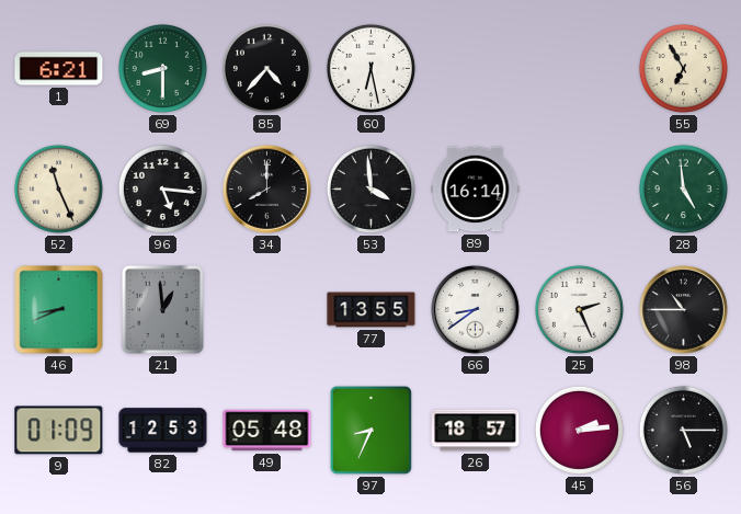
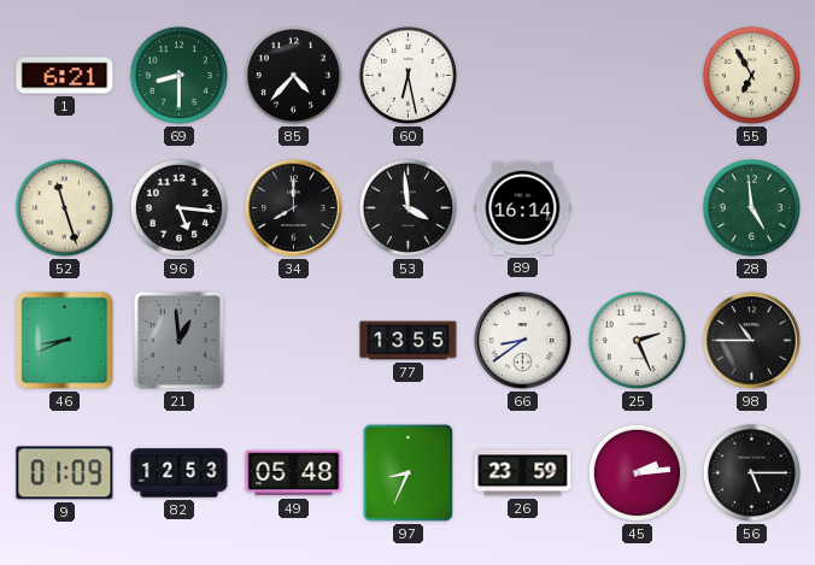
52: 11:26 -> 11:27
26: 18:57 -> 23:59
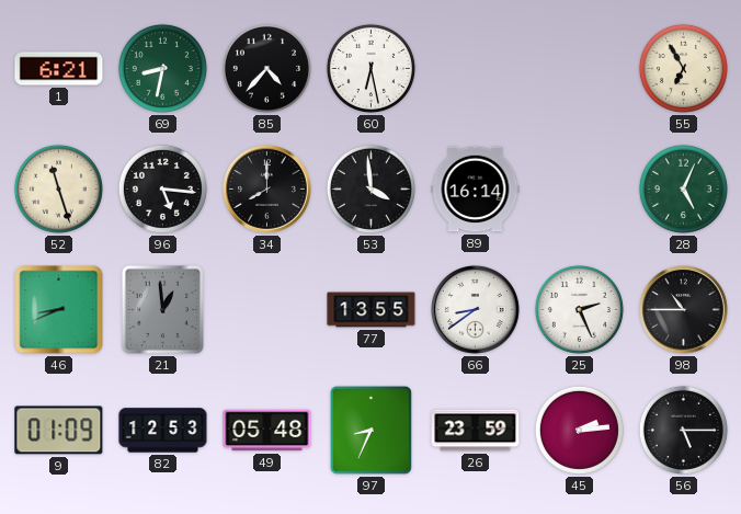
69: 8:30 -> 8:32
28: 4:59 -> 5:04
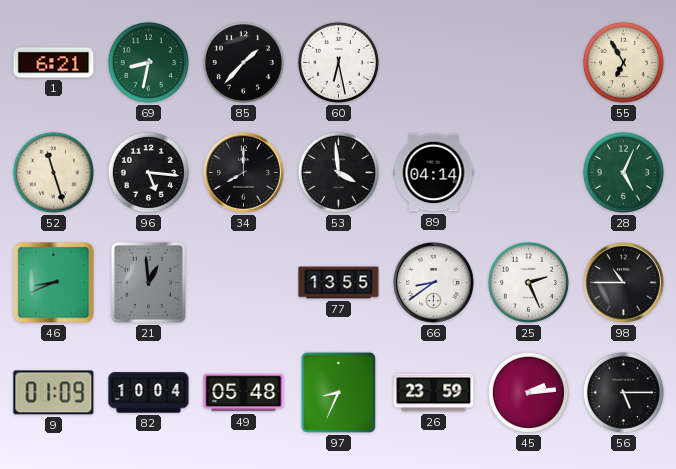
85: 4:37 -> 1:37
89: 16:14 -> 04:14
82: 12:53 -> 10:04
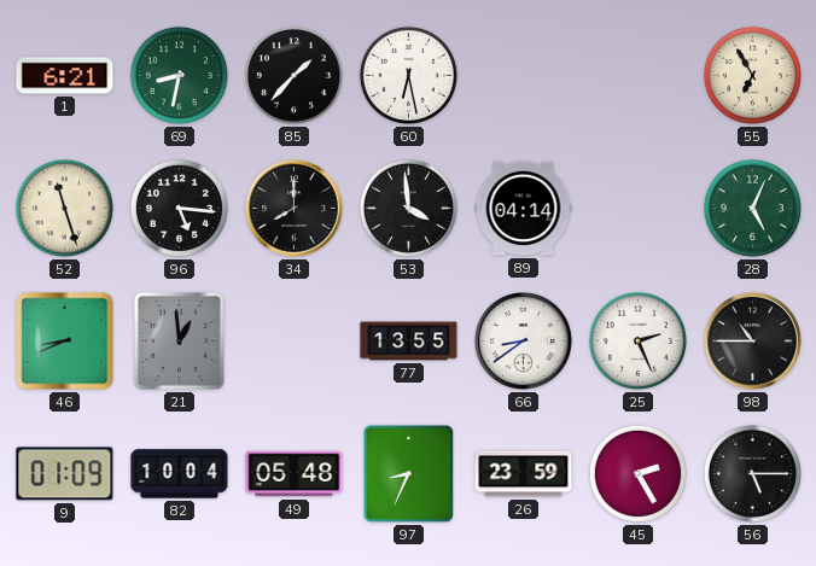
45: 2:14 -> 2:25
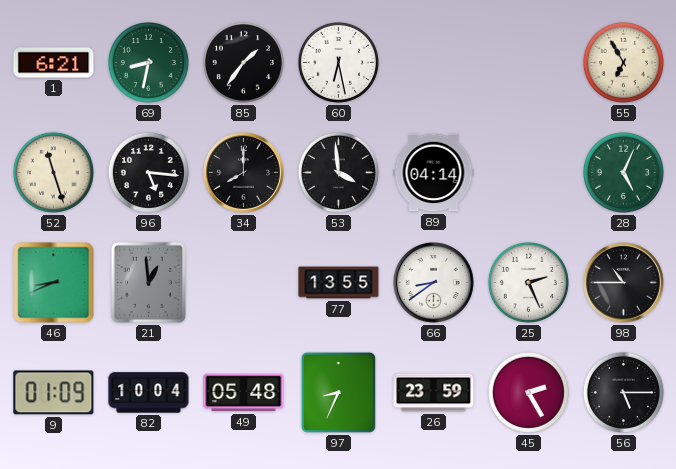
85: 1:37 -> 1:36
